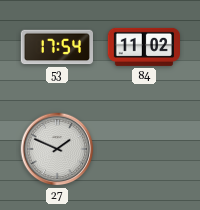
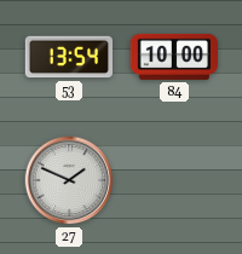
53: 17:54 -> 13:54
84: 11:02 -> 10:00
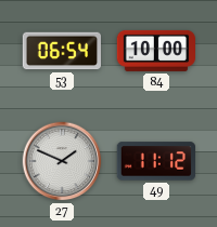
53: 13:54 -> 06:54
49: none -> 11:12
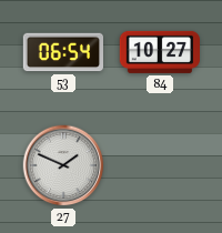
84: 10:00 -> 10:27
49: 11:12 -> none
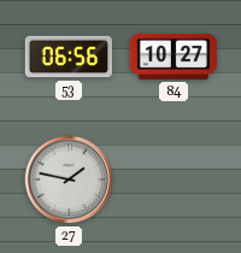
53: 06:54 -> 06:56
27: 1:49 -> 1:47
